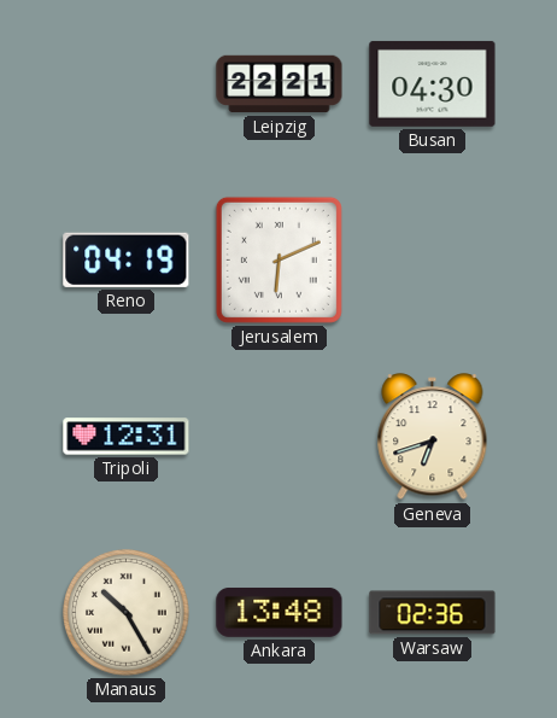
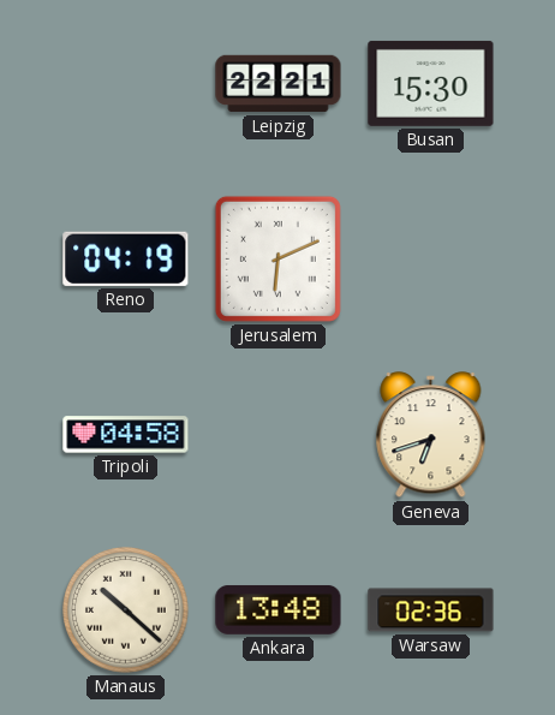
Busan: 04:30 -> 15:30
Tripoli: 12:31 -> 04:58
Manaus: 10:25 -> 10:22
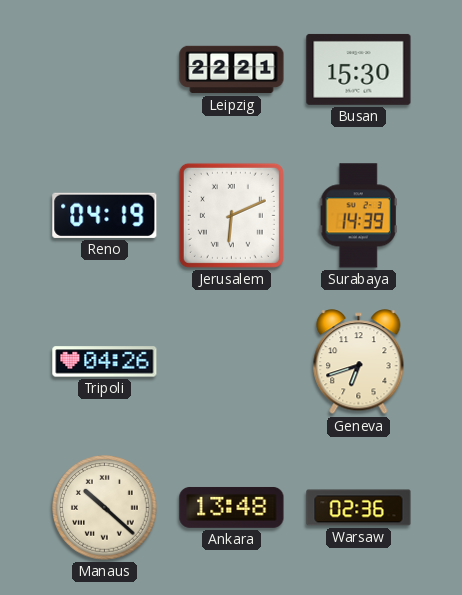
Surabaya: none -> 14:39
Tripoli: 04:58 -> 04:26
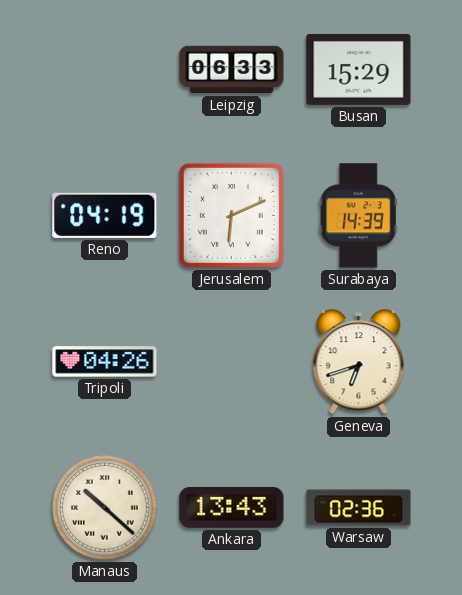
Leipzig: 22:21 -> 06:33
Busan: 15:30 -> 15:29
Ankara: 13:48 -> 13:43
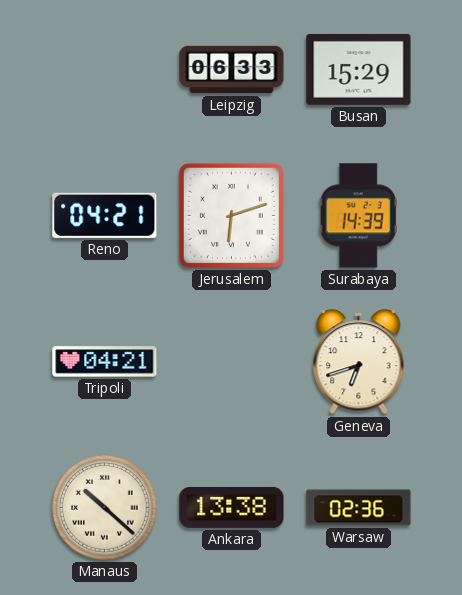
Reno: 04:19 -> 04:21
Jerusalem: 6:11 -> 6:12
Tripoli: 04:26 -> 04:21
Ankara: 13:43 -> 13:38
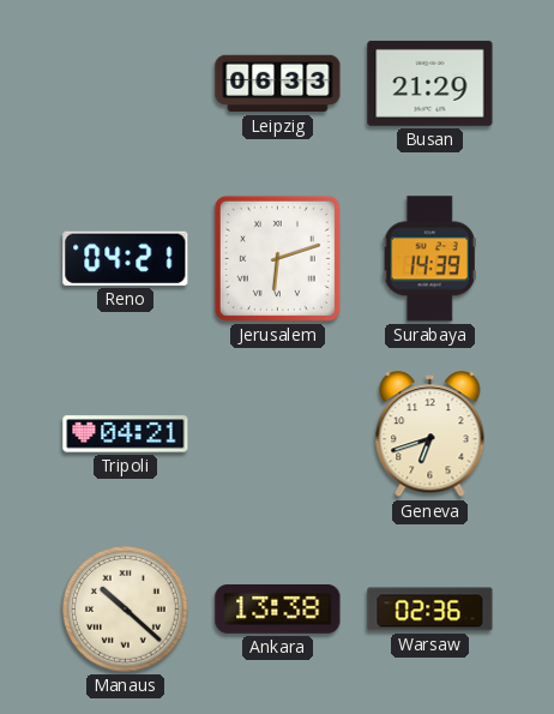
Busan: 15:29 -> 21:29
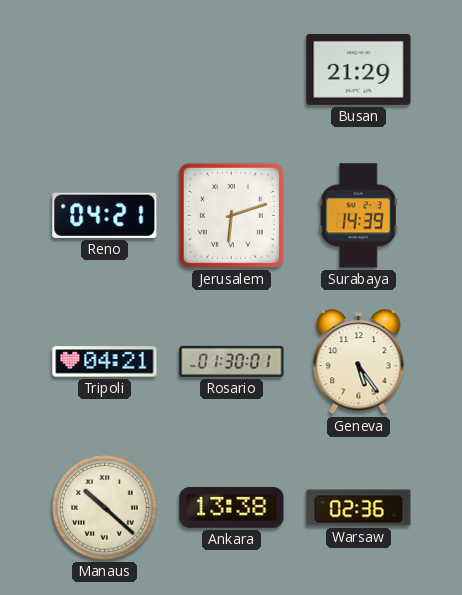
Leipzig: 06:33 -> none
Rosario: none -> 01:30
Geneva: 6:42 -> 5:24
